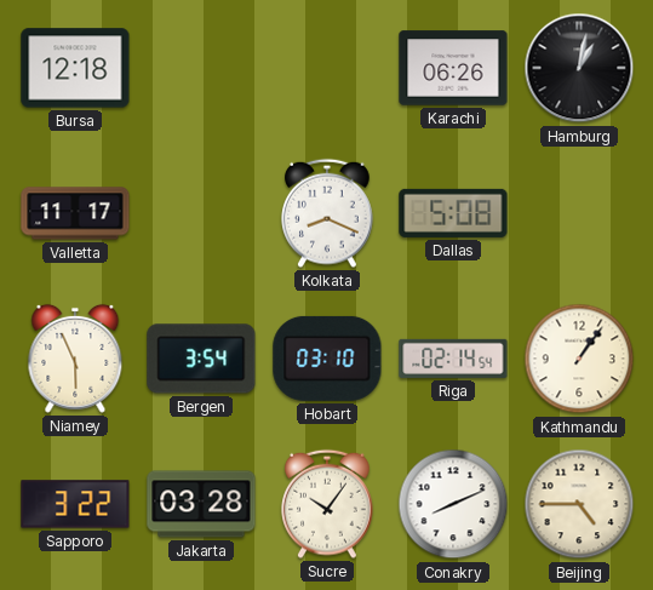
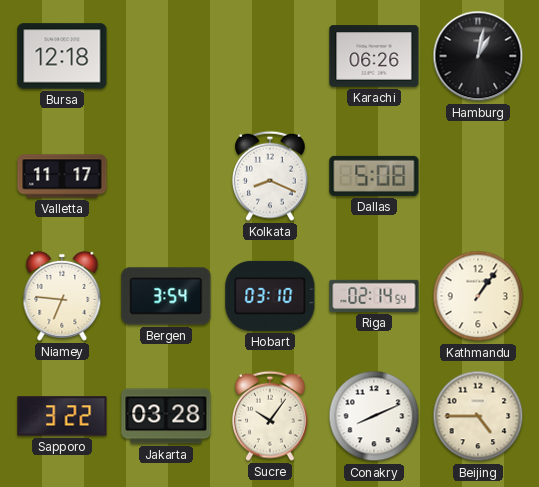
Niamey: 5:56 -> 6:46
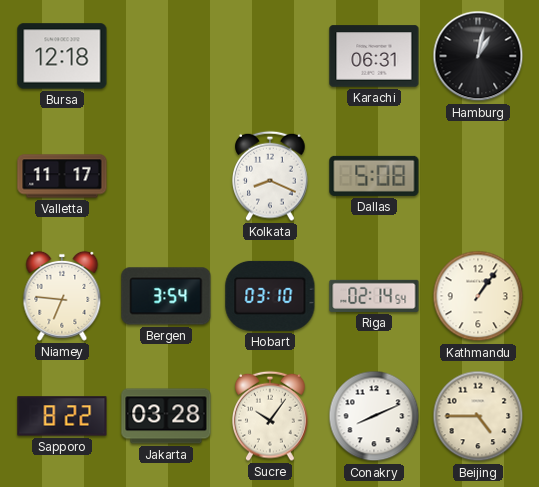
Karachi: 06:26 -> 06:31
Sapporo: 3:22 -> 8:22
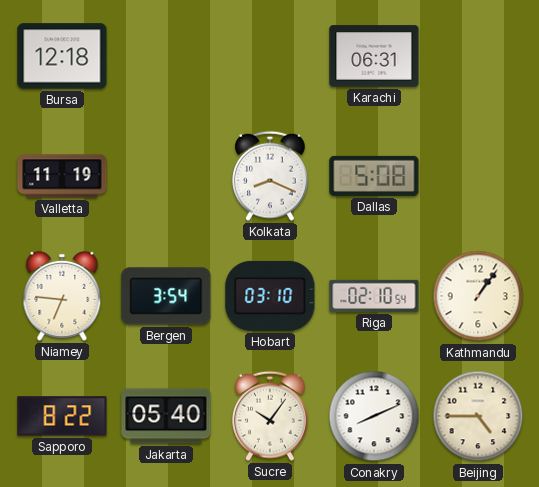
Hamburg: 1:02 -> none
Valletta: 11:17 -> 11:19
Riga: 02:14 -> 02:10
Jakarta: 03:28 -> 05:40
